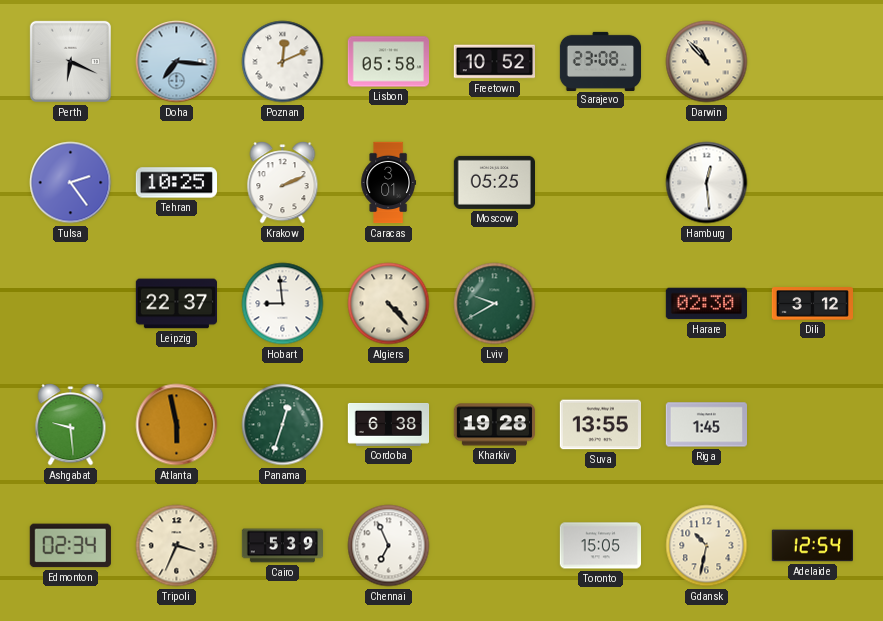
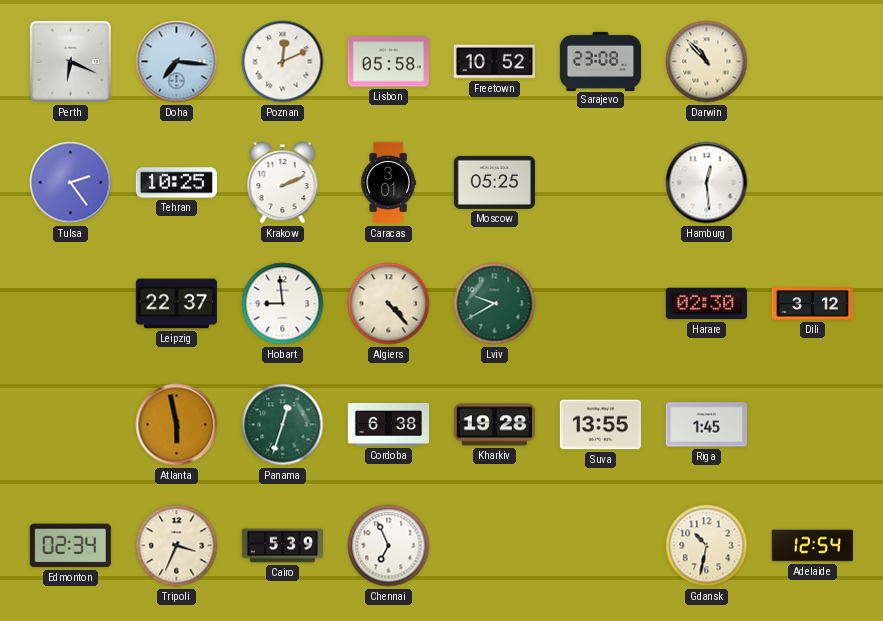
Ashgabat: 9:29 -> none
Toronto: 15:05 -> none
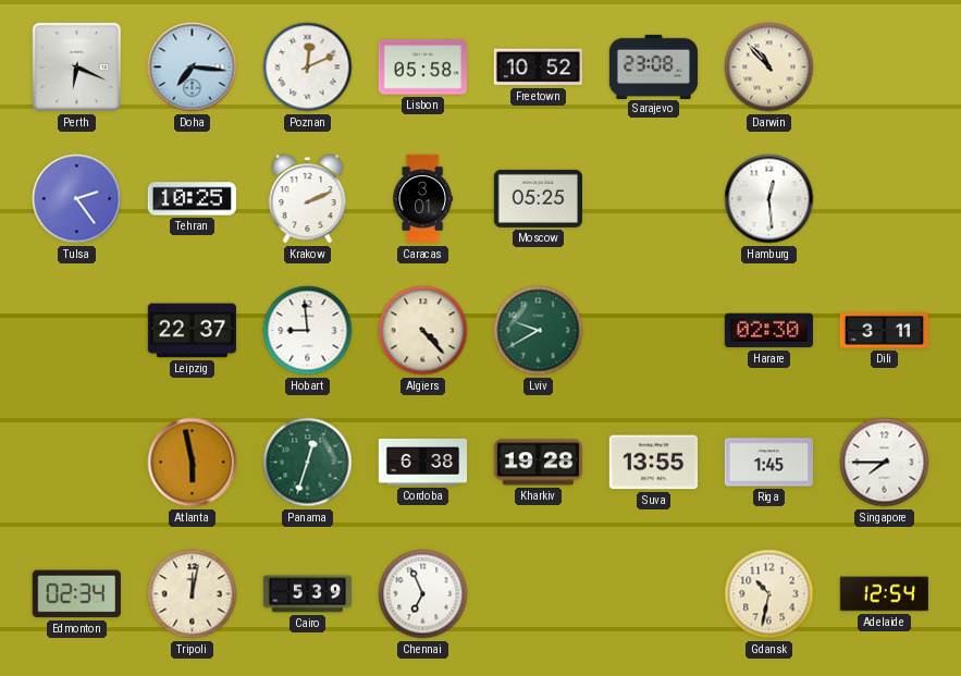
Dili: 3:12 -> 3:11
Singapore: none -> 7:45
Tripoli: 3:34 -> 12:02
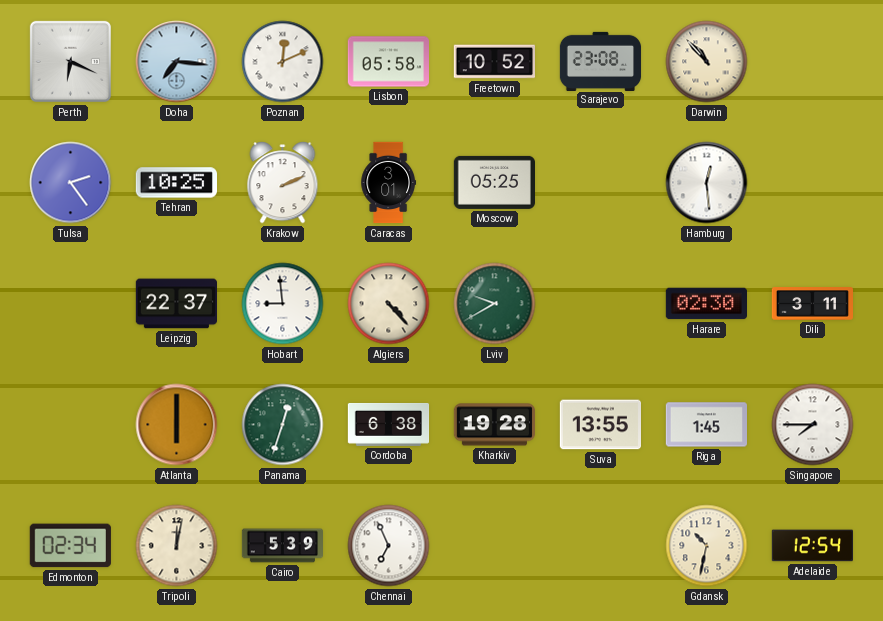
Atlanta: 5:58 -> 6:00
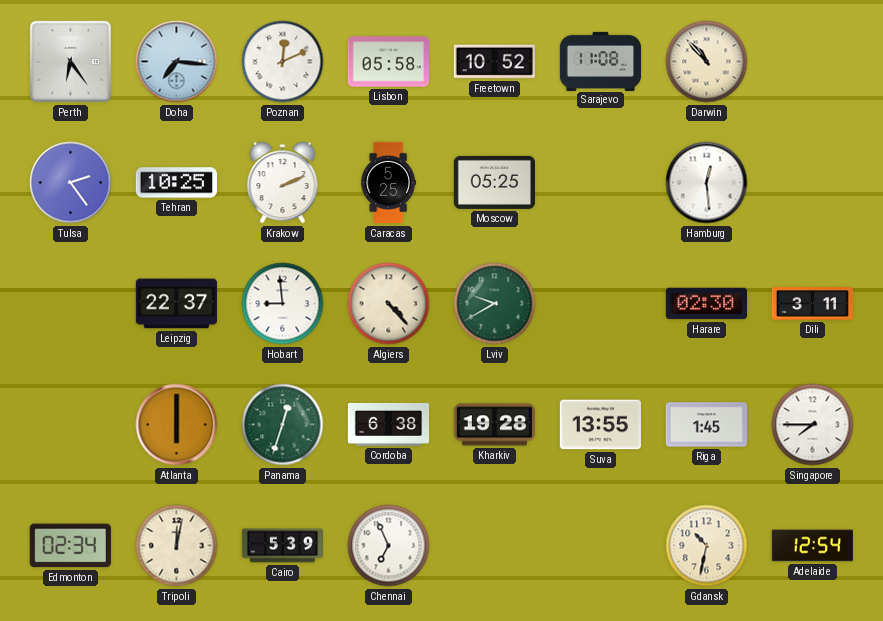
Perth: 6:19 -> 6:24
Sarajevo: 23:08 -> 11:08
Caracas: 3:01 -> 5:25
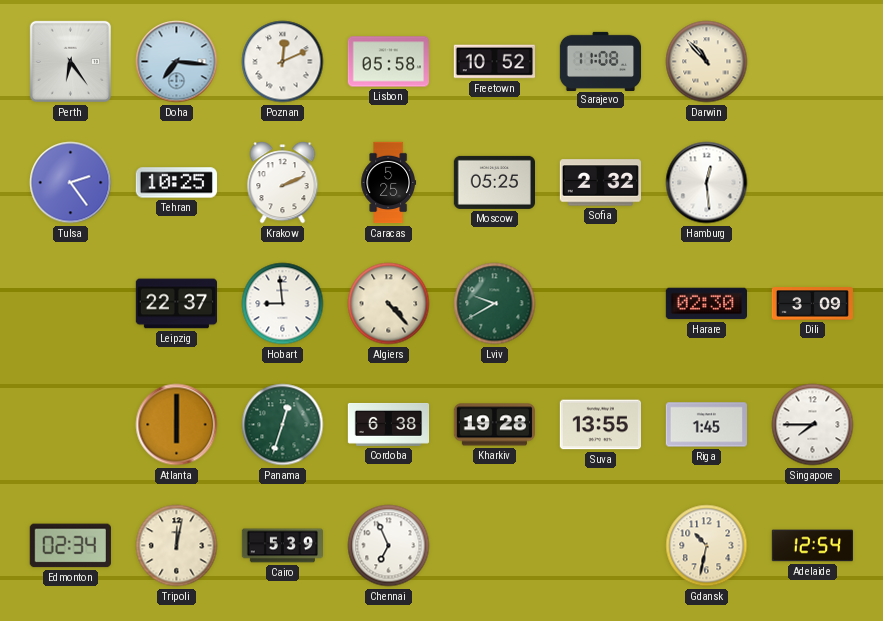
Sofia: none -> 2:32
Dili: 3:11 -> 3:09
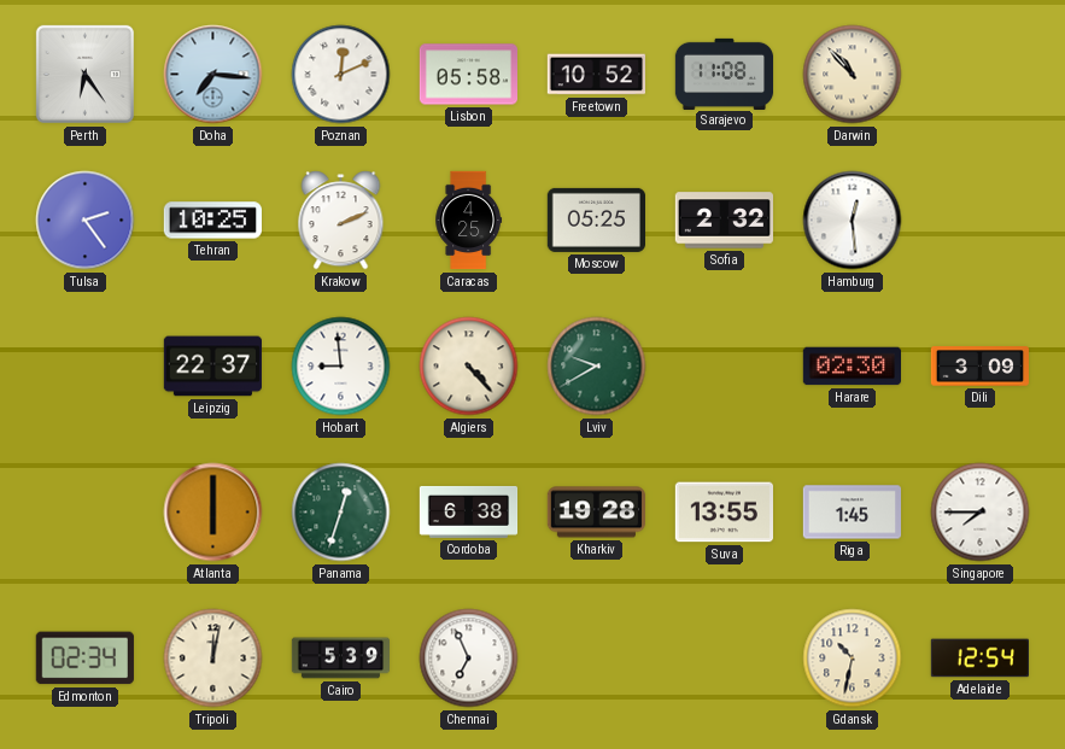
Caracas: 5:25 -> 4:25
